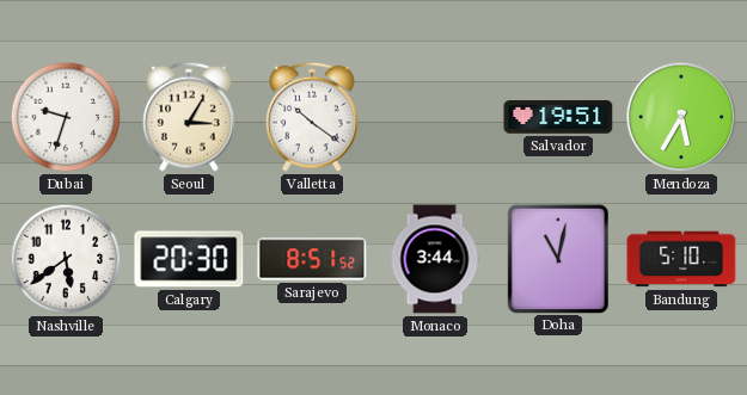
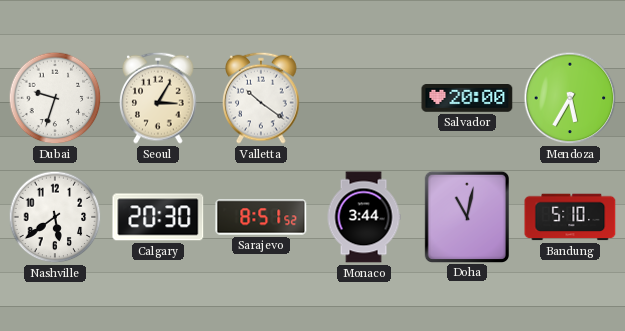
Salvador: 19:51 -> 20:00
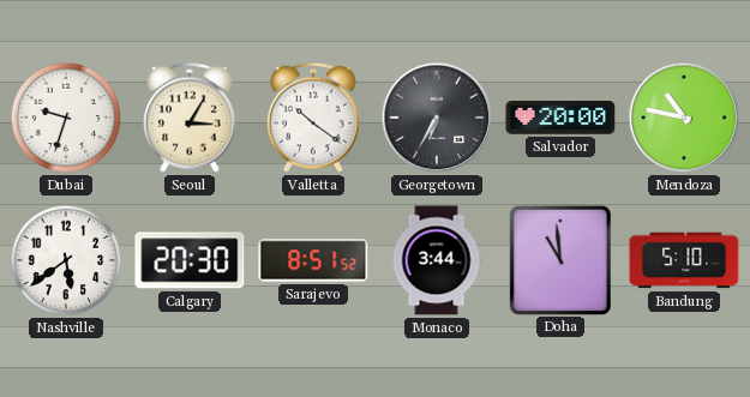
Georgetown: none -> 6:35
Mendoza: 5:35 -> 10:47
Doha: 11:02 -> 10:59
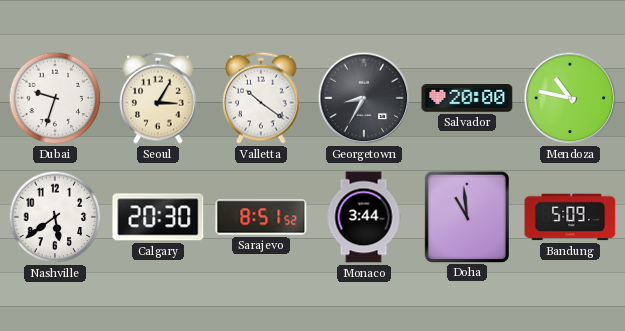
Georgetown: 6:35 -> 8:35
Bandung: 5:10 -> 5:09
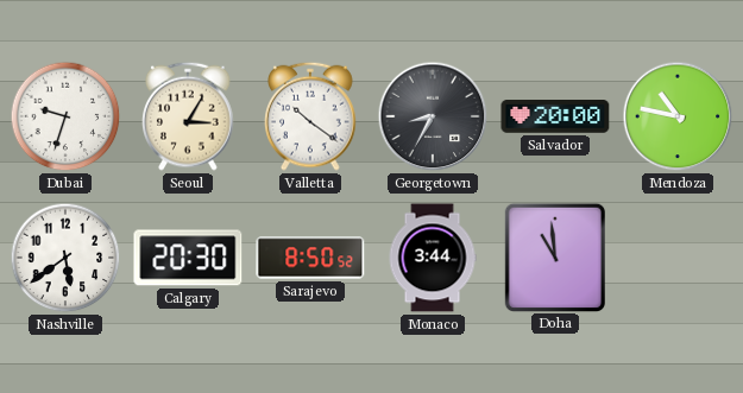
Sarajevo: 8:51 -> 8:50
Bandung: 5:09 -> none
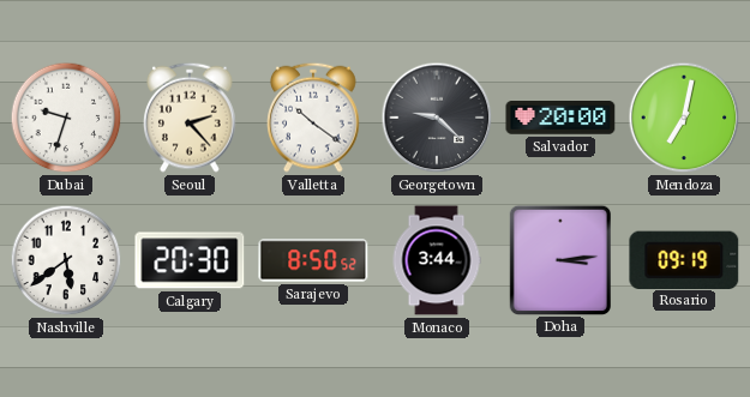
Seoul: 3:05 -> 2:23
Georgetown: 8:35 -> 9:22
Mendoza: 10:47 -> 7:02
Doha: 10:59 -> 3:14
Rosario: none -> 09:19
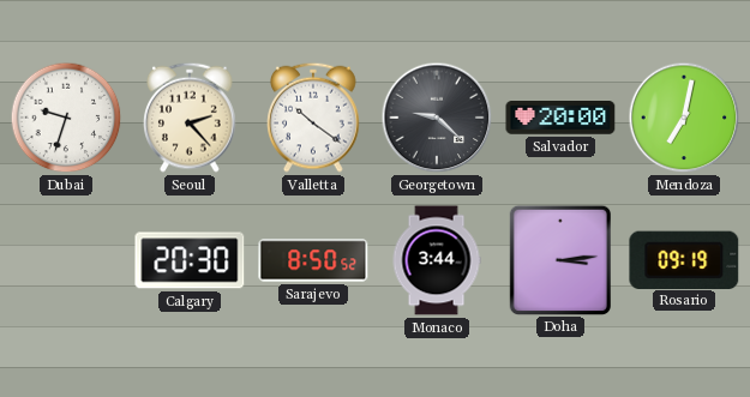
Nashville: 5:39 -> none
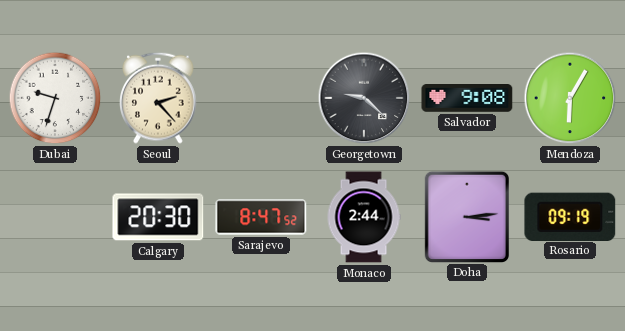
Valletta: 10:21 -> none
Salvador: 20:00 -> 9:08
Mendoza: 7:02 -> 6:05
Sarajevo: 8:50 -> 8:47
Monaco: 3:44 -> 2:44
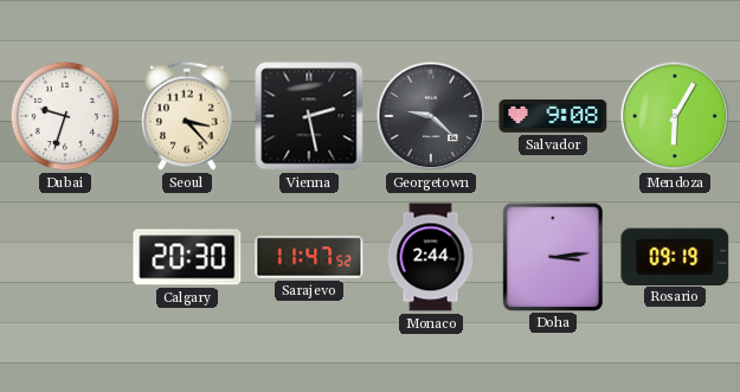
Seoul: 2:23 -> 3:23
Vienna: none -> 2:28
Sarajevo: 8:47 -> 11:47
